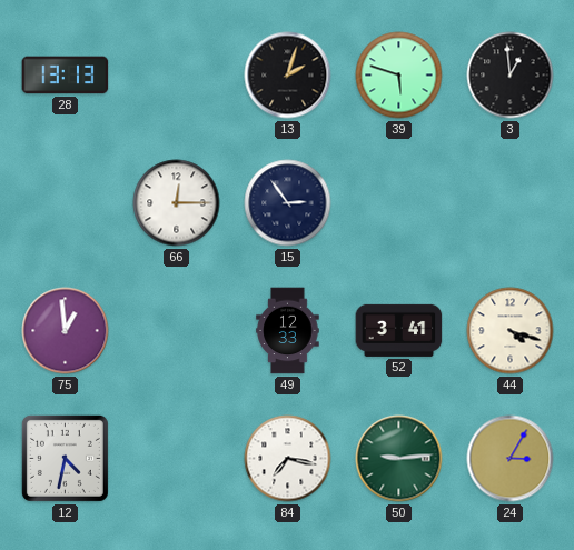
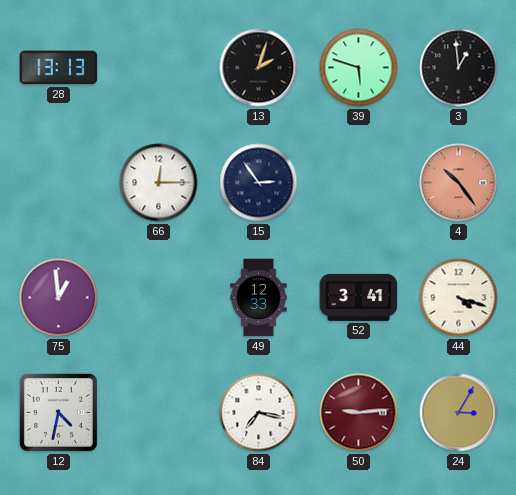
4: none -> 10:24
50 dial: green -> burgundy
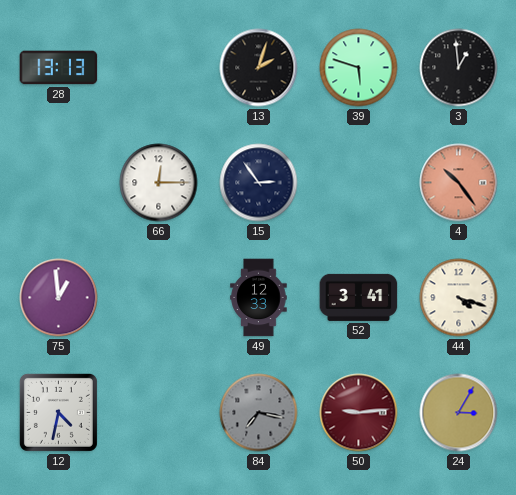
84 dial: white -> grey
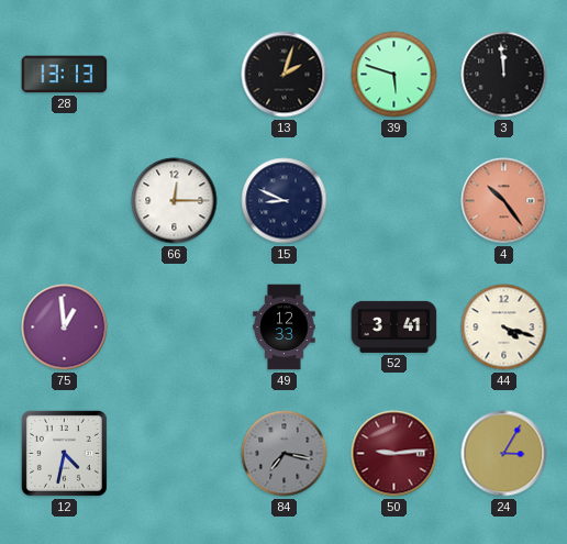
3: 12:59 -> 11:59
15: 2:54 -> 8:49
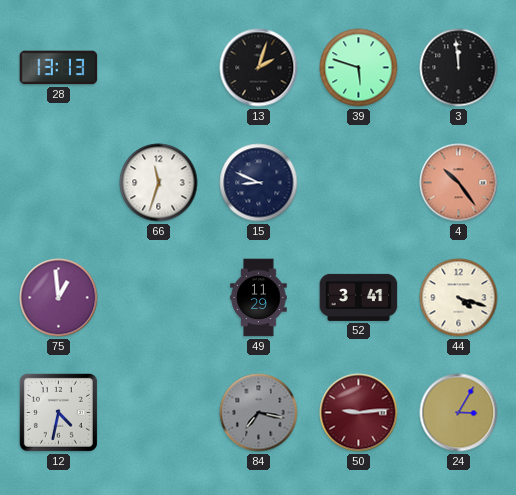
66: 12:15 -> 11:33
49: 12:33 -> 11:29
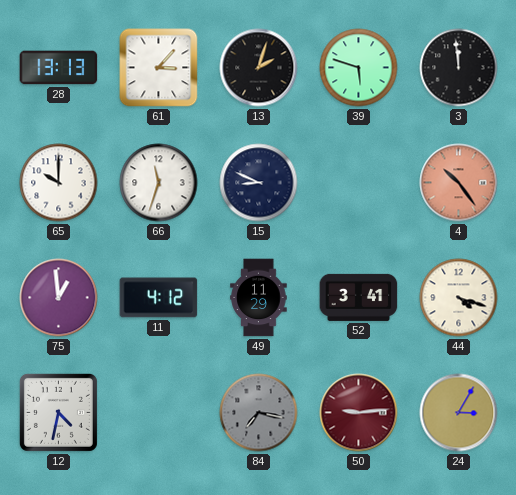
61: none -> 3:07
65: none -> 10:00
11: none -> 4:12
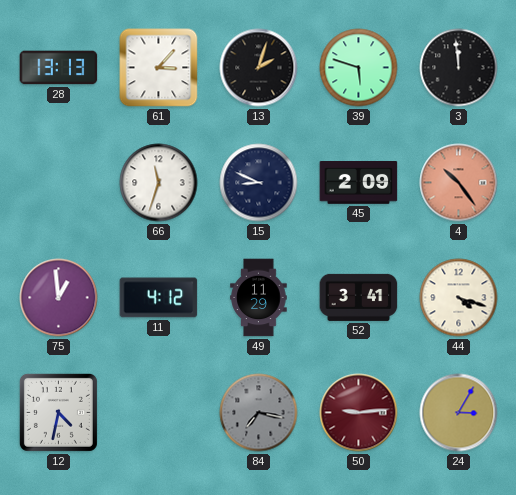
65: 10:00 -> none
45: none -> 2:09
